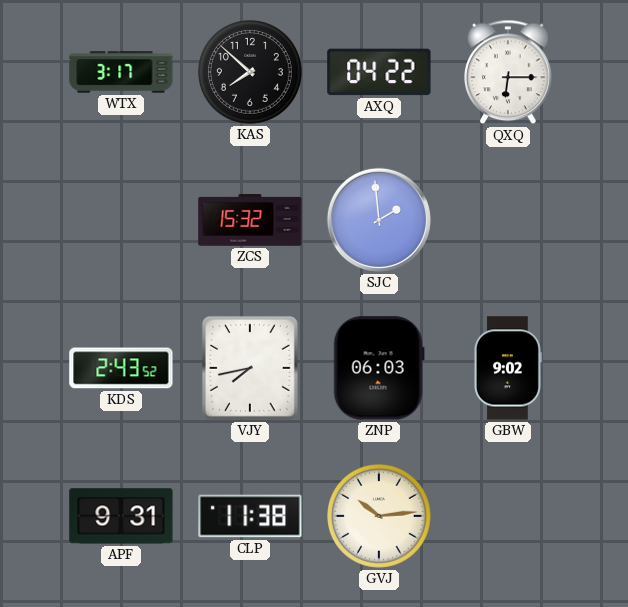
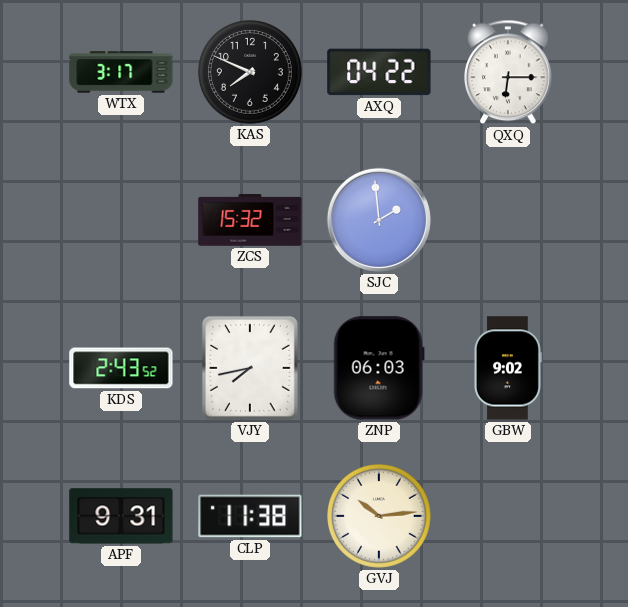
KAS: 7:52 -> 7:49
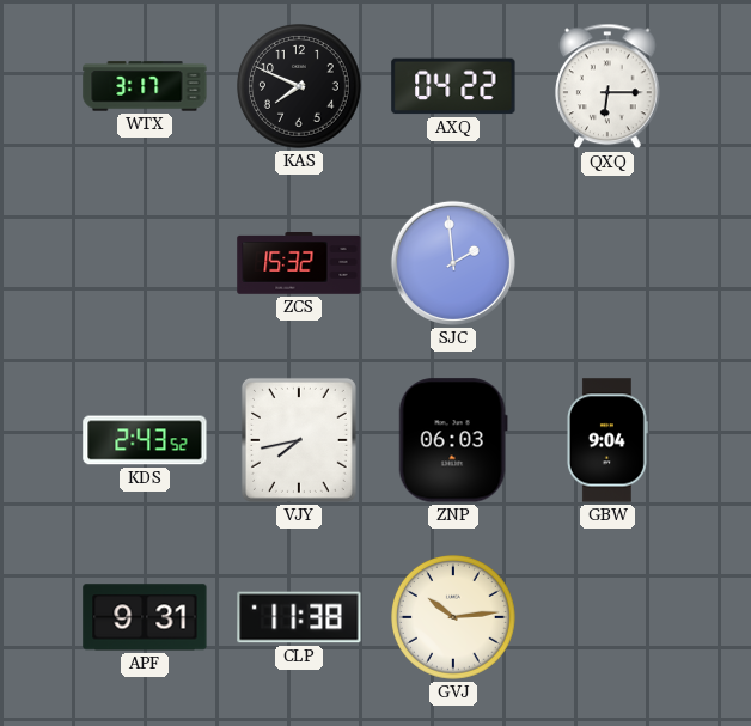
GBW: 9:02 -> 9:04
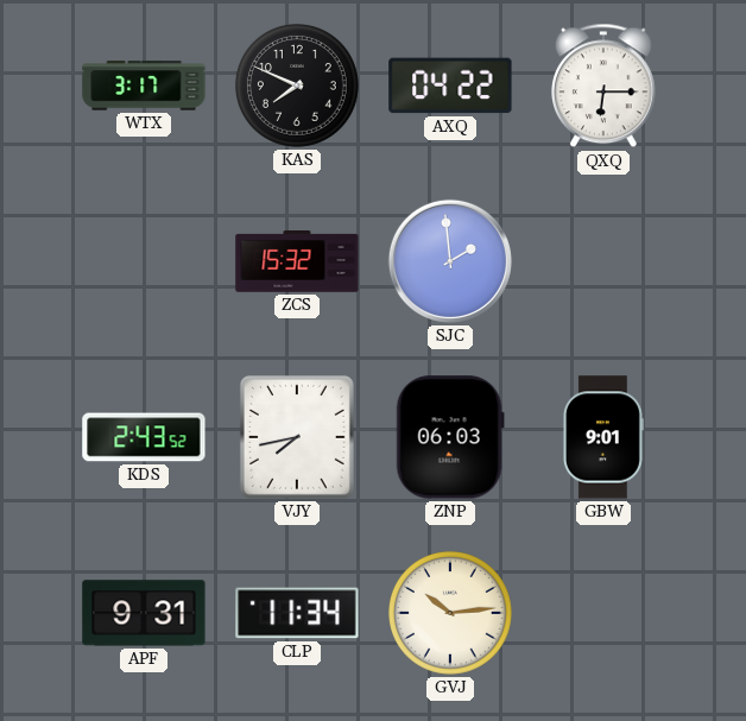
GBW: 9:04 -> 9:01
CLP: 11:38 -> 11:34
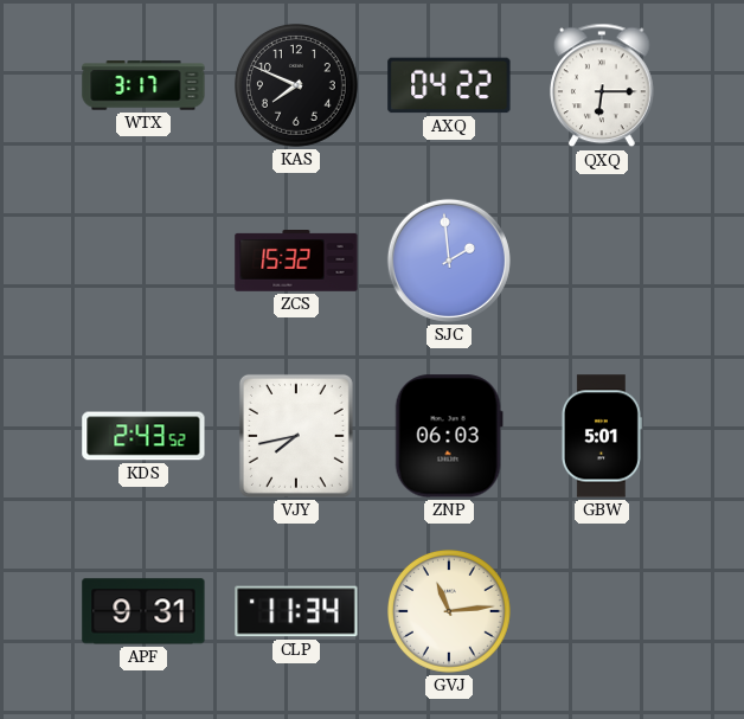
GBW: 9:01 -> 5:01
GVJ: 10:14 -> 11:14
